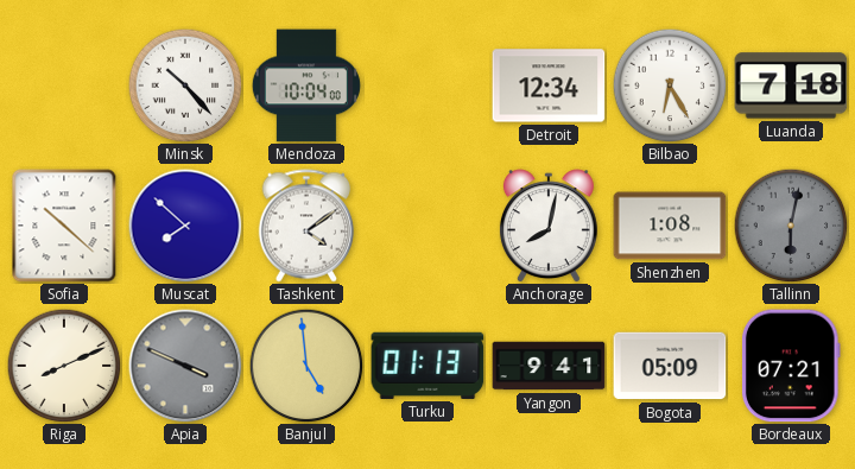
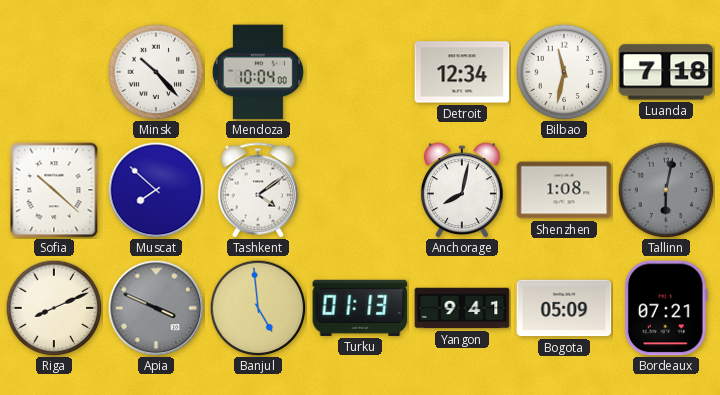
Bilbao: 6:25 -> 11:32
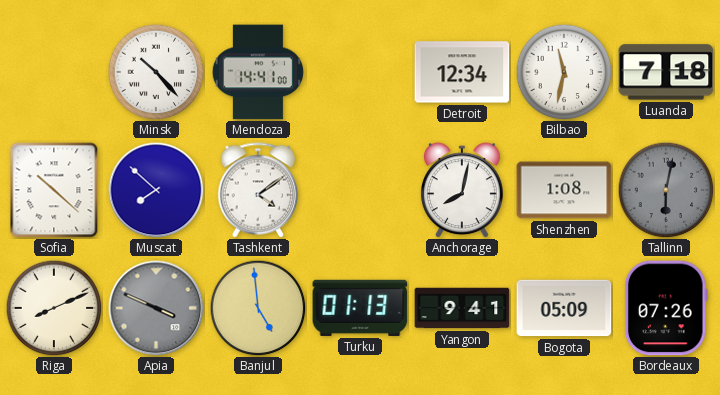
Mendoza: 10:04 -> 14:41
Bordeaux: 07:21 -> 07:26
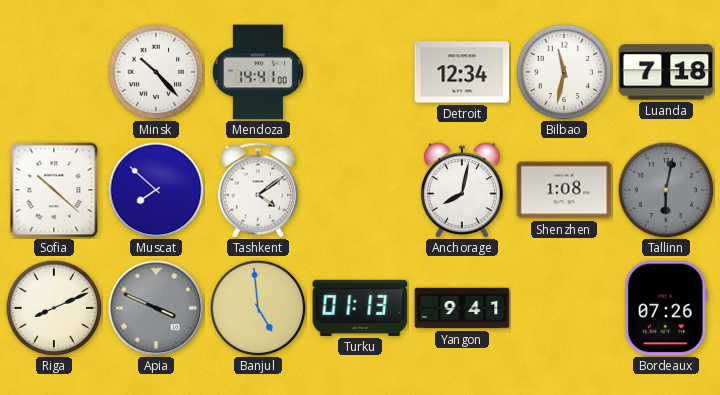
Bogota: 05:09 -> none
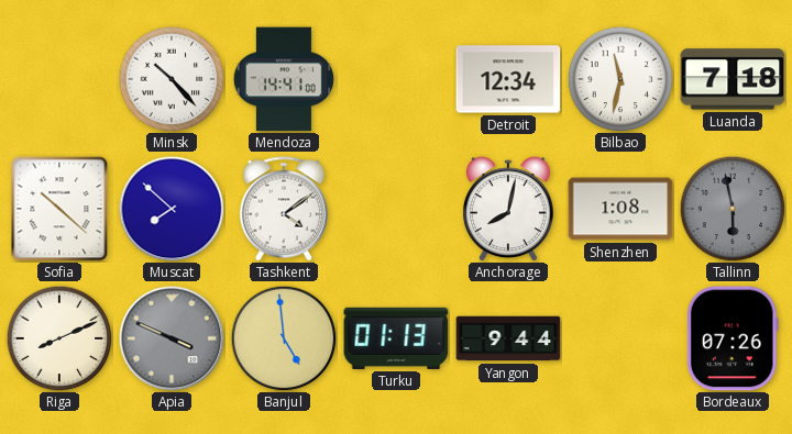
Tallinn: 6:02 -> 5:58
Yangon: 9:41 -> 9:44
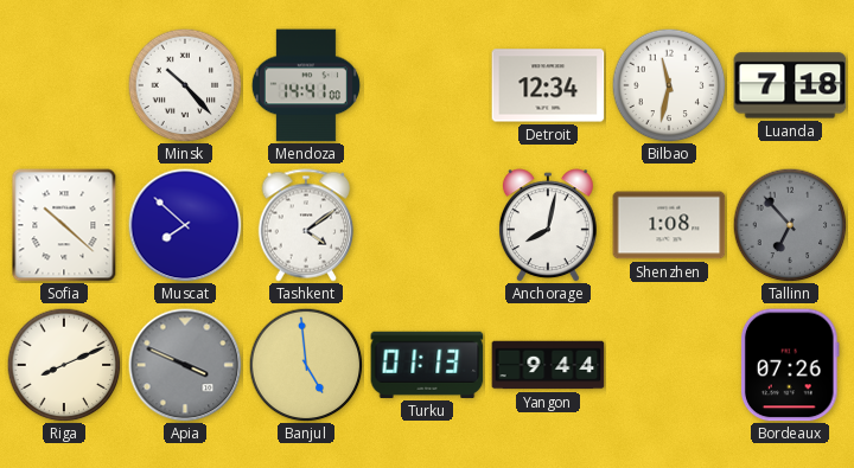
Tallinn: 5:58 -> 6:53
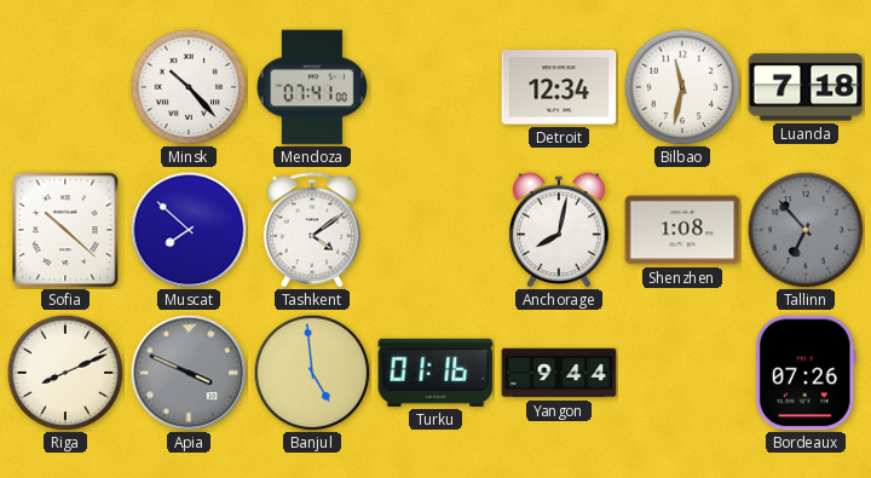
Mendoza: 14:41 -> 07:41
Turku: 01:13 -> 01:16
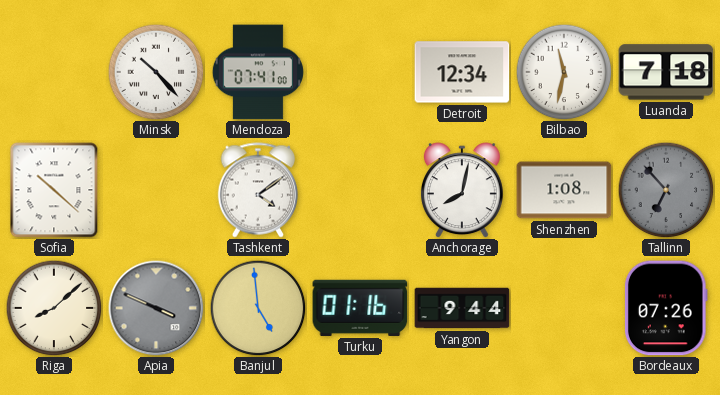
Muscat: 7:52 -> none
Riga: 8:11 -> 8:08
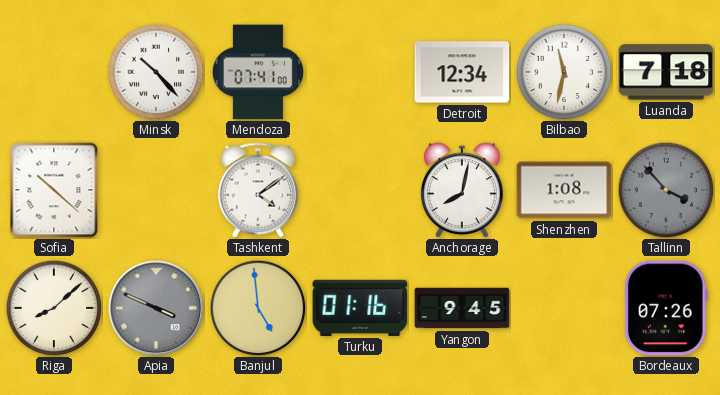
Tallinn: 6:53 -> 3:53
Yangon: 9:44 -> 9:45
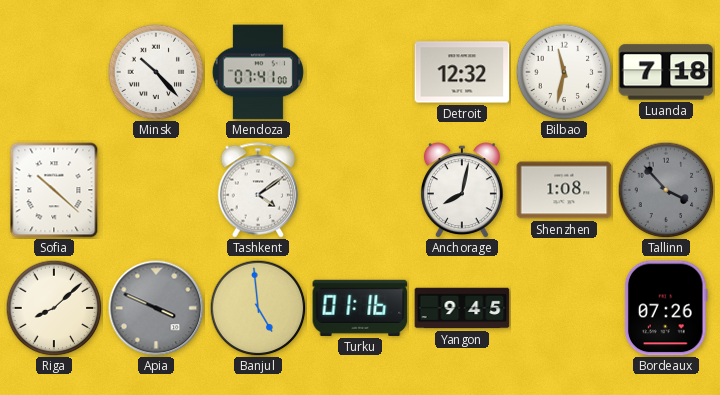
Detroit: 12:34 -> 12:32
